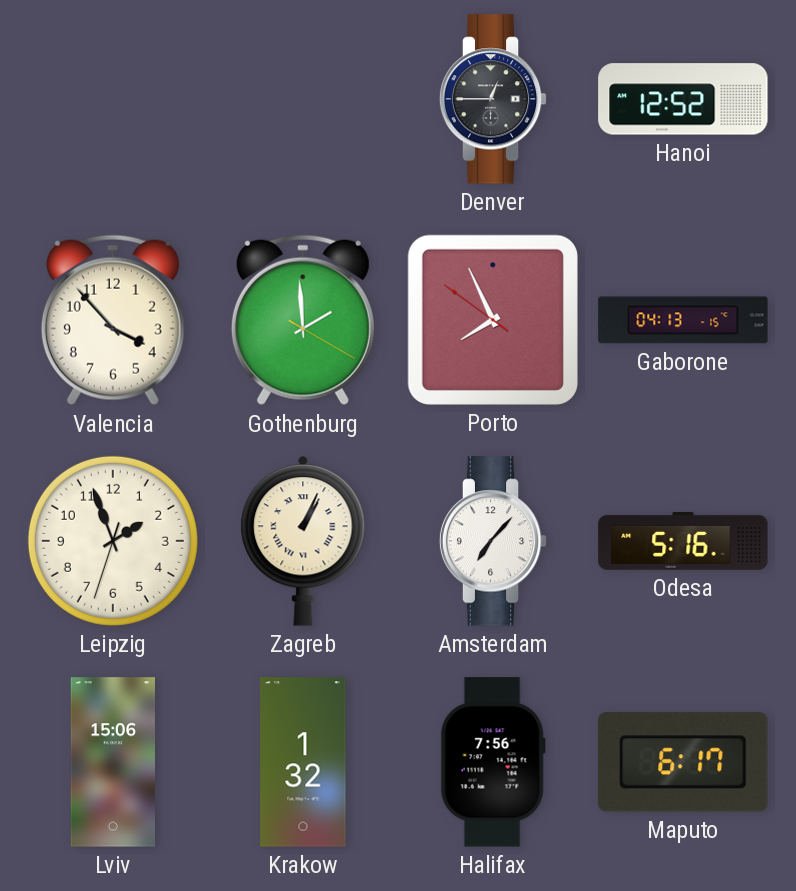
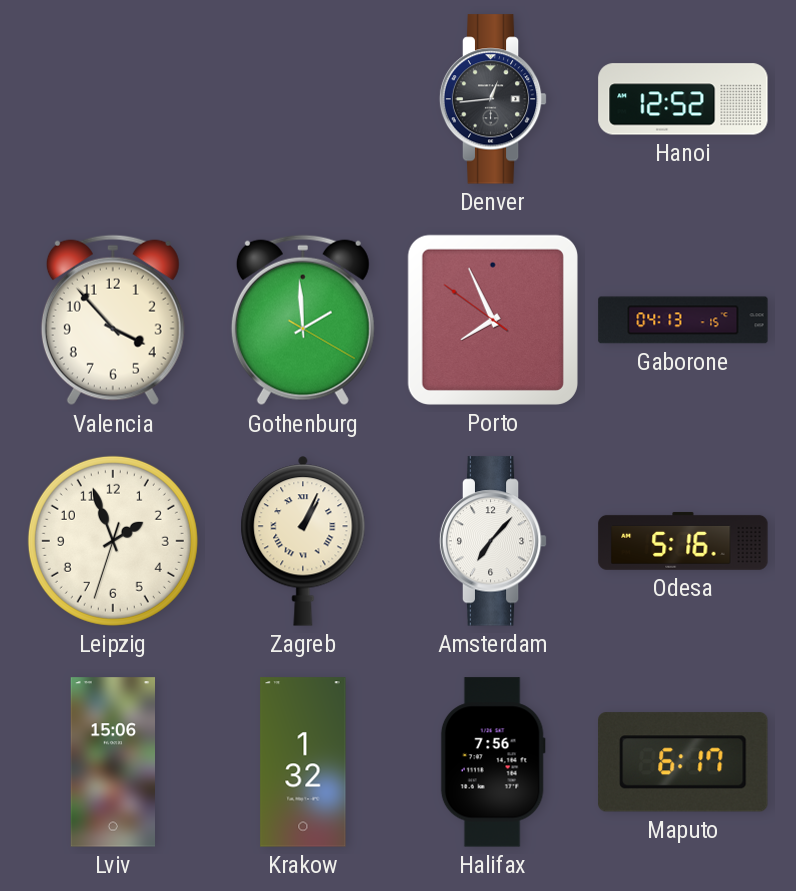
Denver: 12:45 -> 12:44
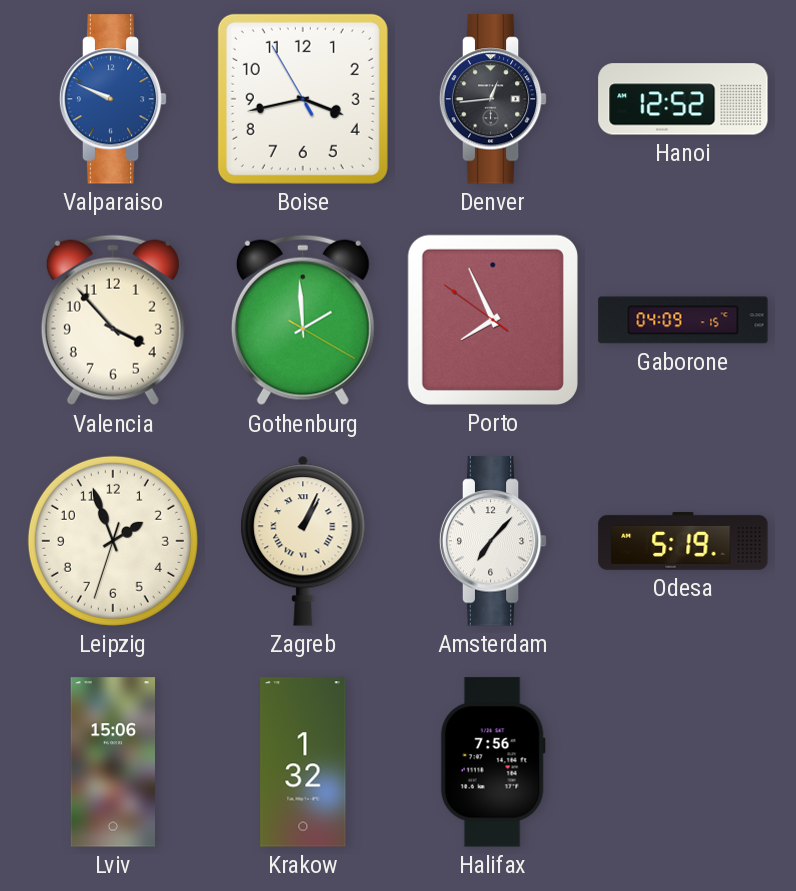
Valparaiso: none -> 9:49
Boise: none -> 3:42
Gaborone: 04:13 -> 04:09
Odesa: 5:16 -> 5:19
Maputo: 6:17 -> none
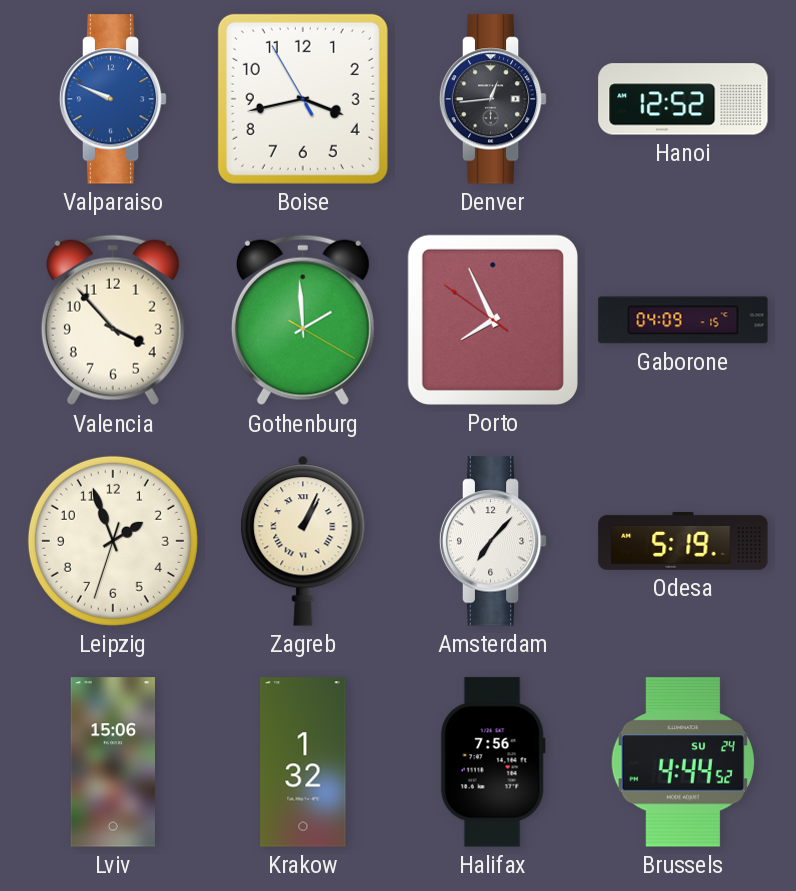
Brussels: none -> 4:44
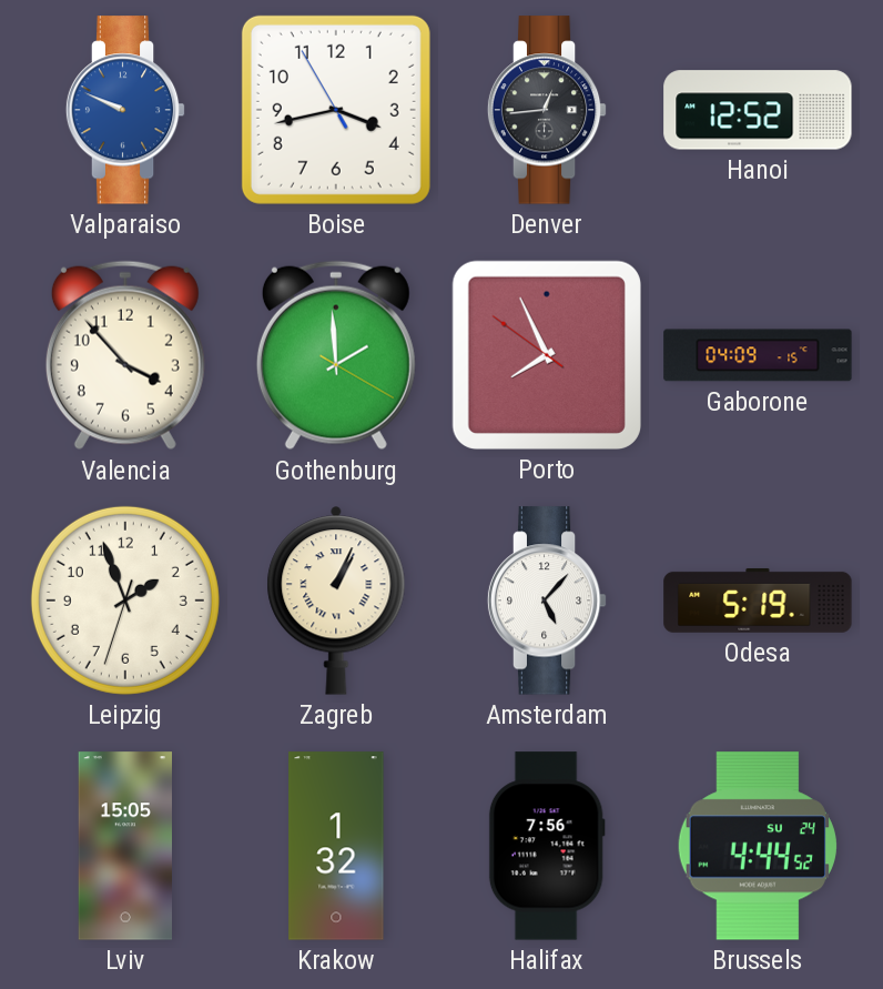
Amsterdam: 7:07 -> 5:07
Lviv: 15:06 -> 15:05
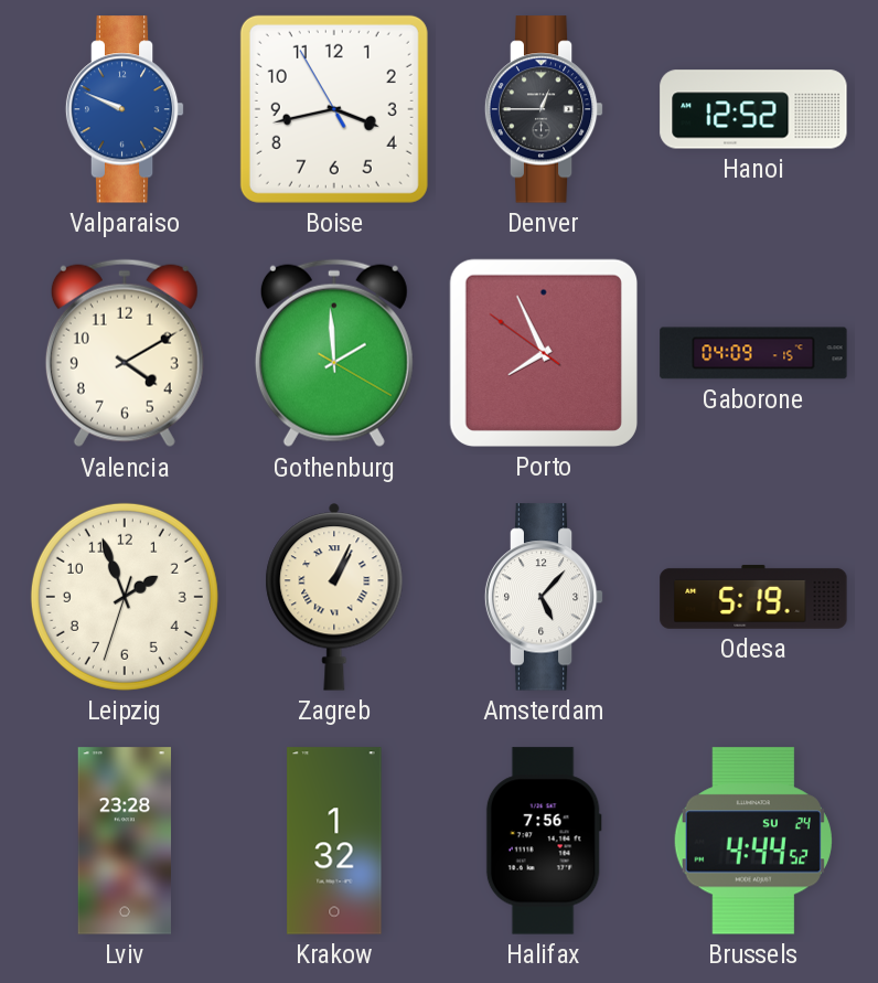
Denver: 12:44 -> 12:45
Valencia: 3:53 -> 4:10
Lviv: 15:05 -> 23:28
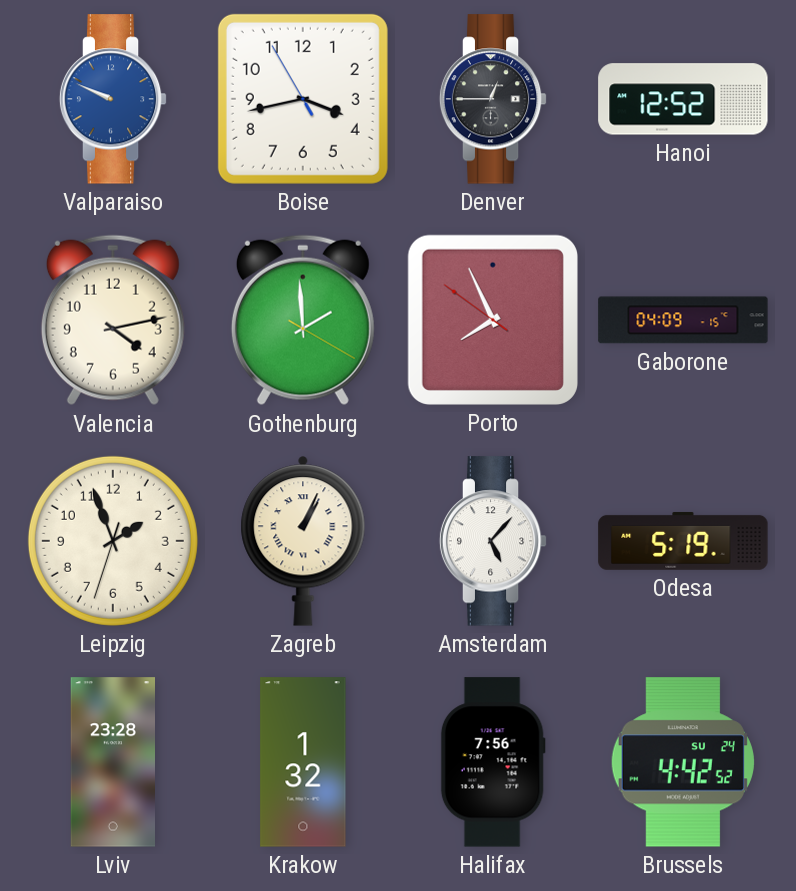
Valencia: 4:10 -> 4:13
Brussels: 4:44 -> 4:42
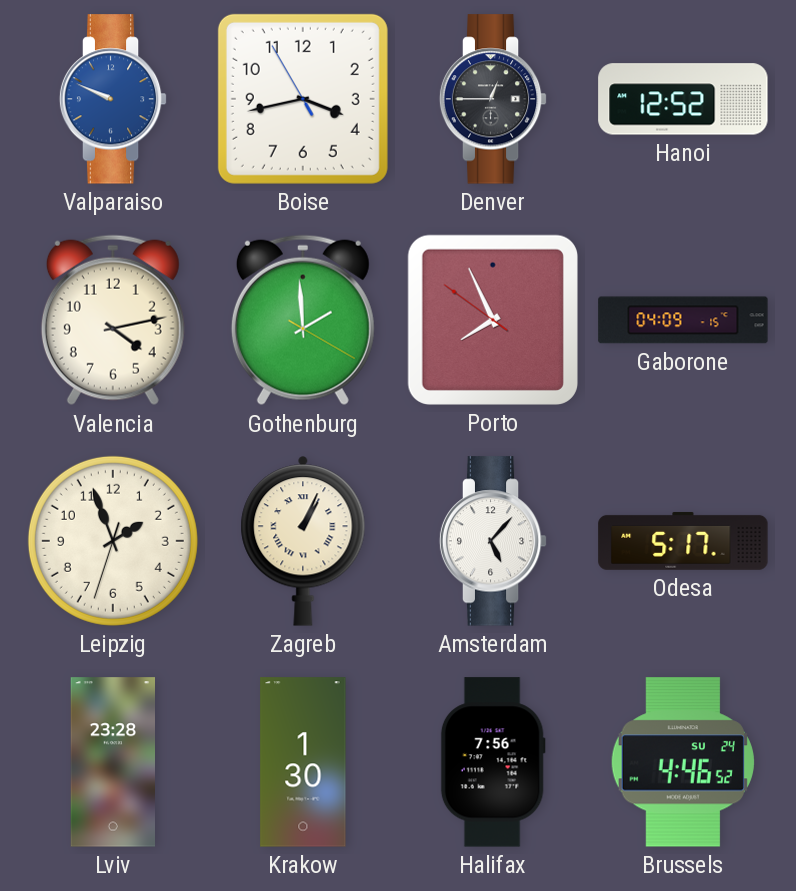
Odesa: 5:19 -> 5:17
Krakow: 1:32 -> 1:30
Brussels: 4:42 -> 4:46
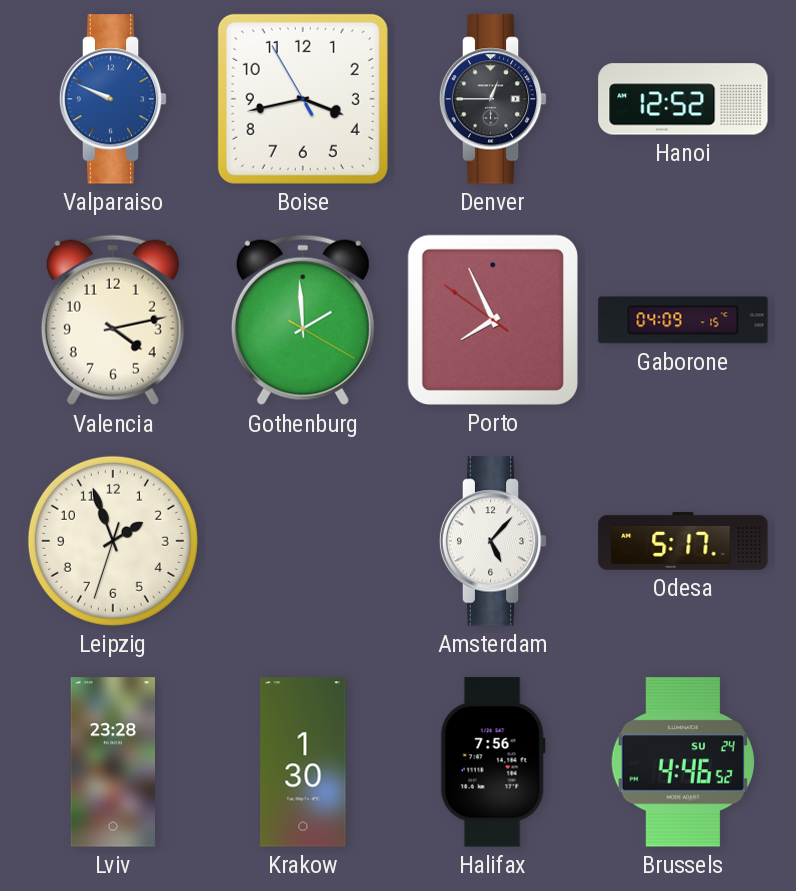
Zagreb: 1:04 -> none
